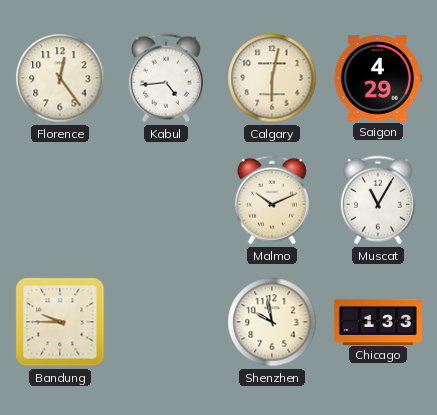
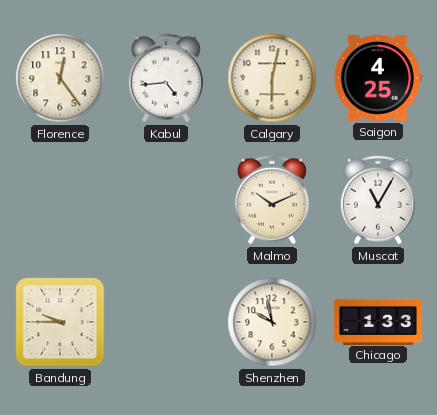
Saigon: 4:29 -> 4:25
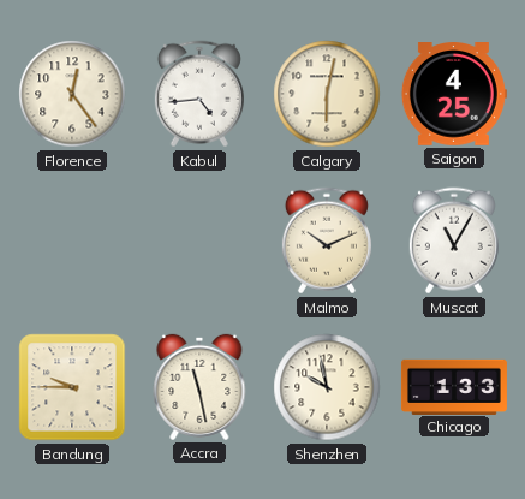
Accra: none -> 11:28
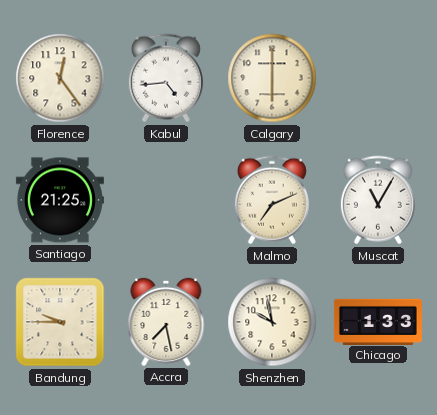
Calgary: 6:02 -> 6:00
Saigon: 4:25 -> none
Santiago: none -> 21:25
Malmo: 10:11 -> 7:11
Accra: 11:28 -> 7:28
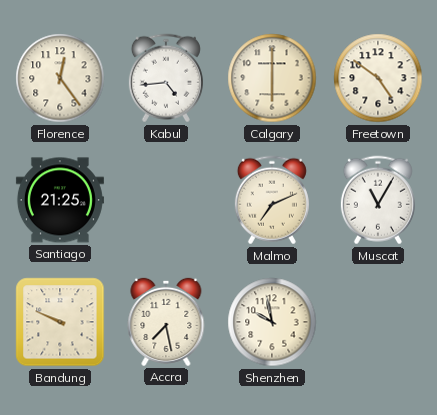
Freetown: none -> 4:51
Bandung: 9:45 -> 9:49
Chicago: 1:33 -> none
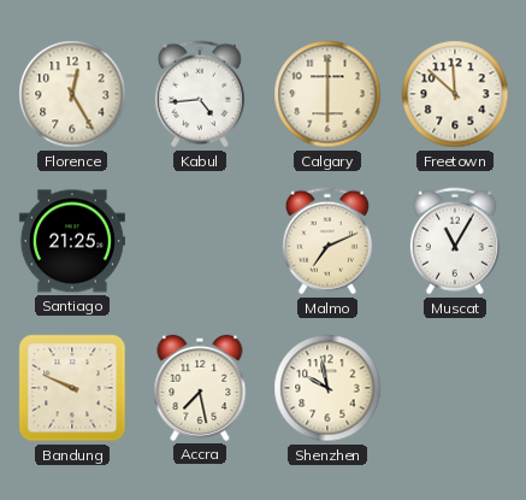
Florence: 12:24 -> 12:25
Freetown: 4:51 -> 11:52
